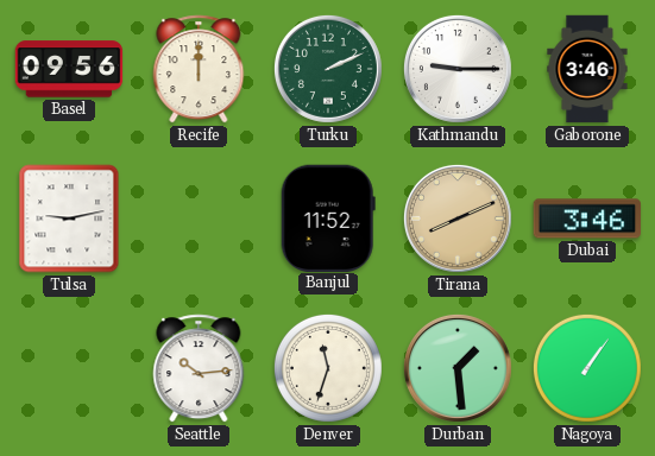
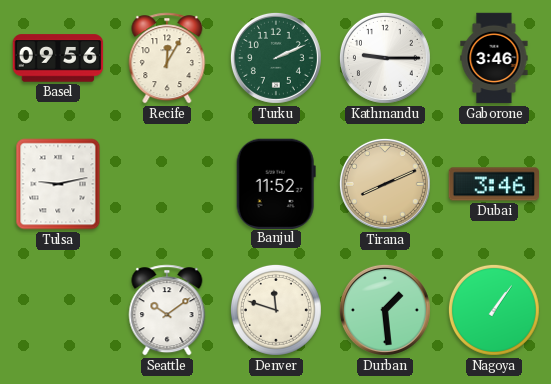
Recife: 12:00 -> 12:05
Seattle: 10:14 -> 10:09
Denver: 11:33 -> 11:48
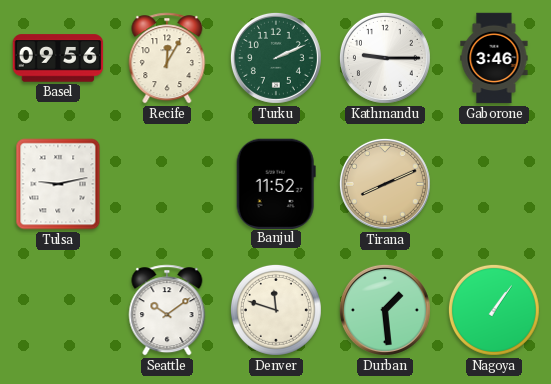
Dubai: 3:46 -> none
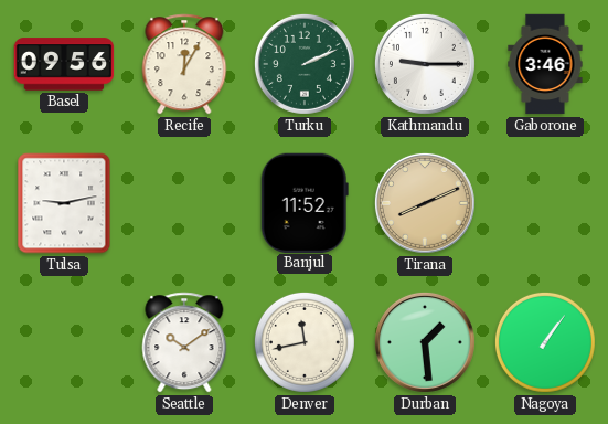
Denver: 11:48 -> 11:43
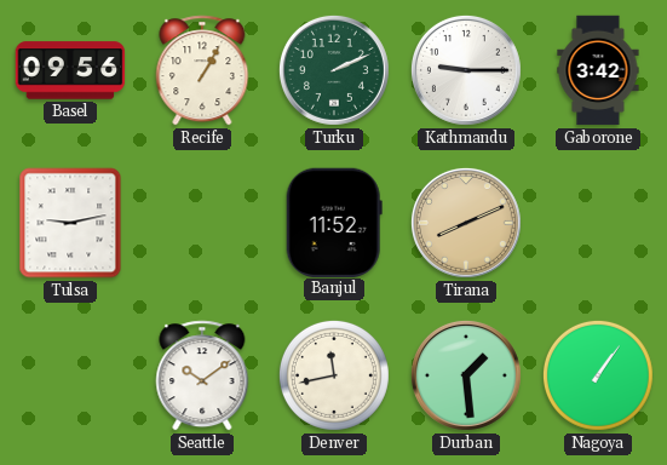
Recife: 12:05 -> 1:05
Gaborone: 3:46 -> 3:42
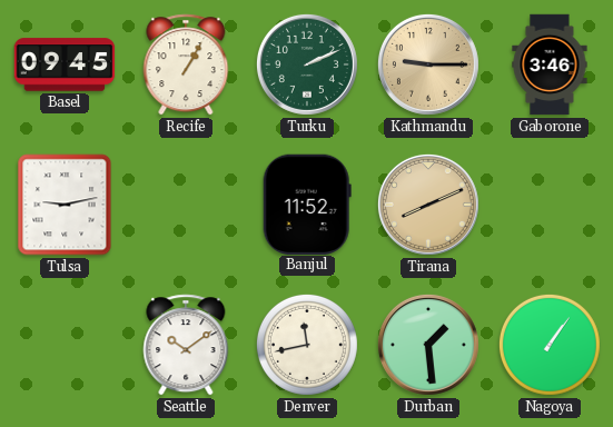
Basel: 09:56 -> 09:45
Kathmandu dial: white -> champagne
Gaborone: 3:42 -> 3:46
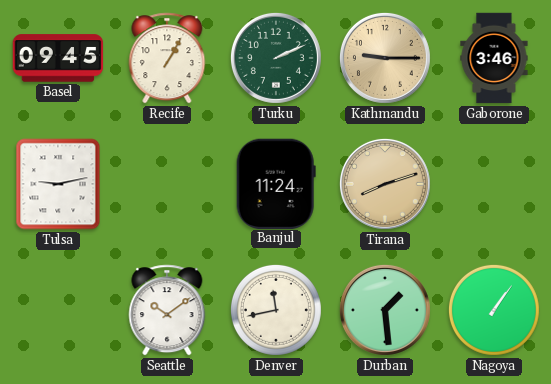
Banjul: 11:52 -> 11:24
Tirana: 8:11 -> 8:12
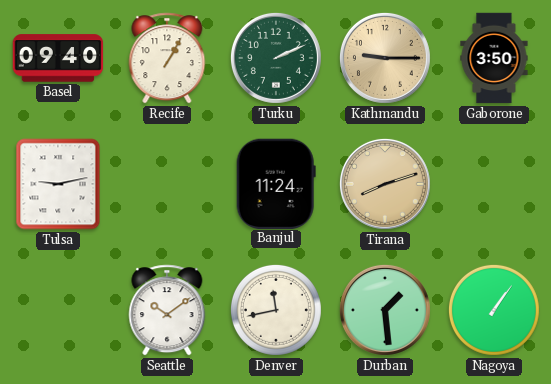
Basel: 09:45 -> 09:40
Gaborone: 3:46 -> 3:50
